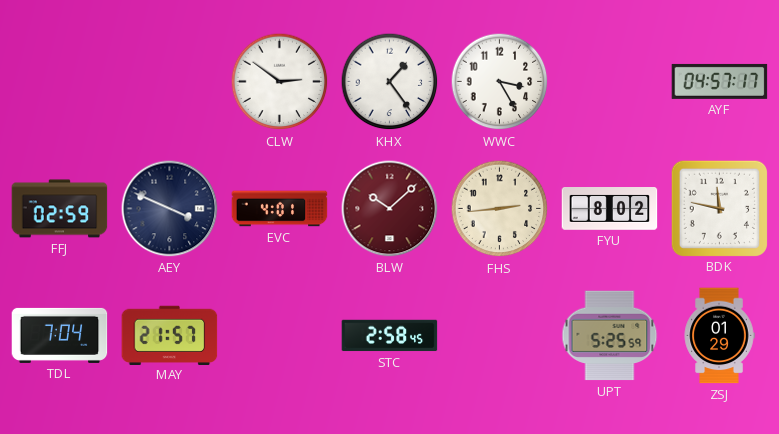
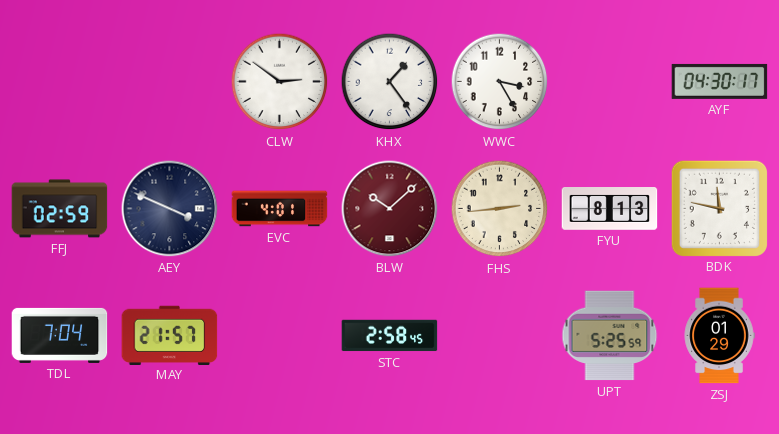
AYF: 04:57 -> 04:30
FYU: 8:02 -> 8:13
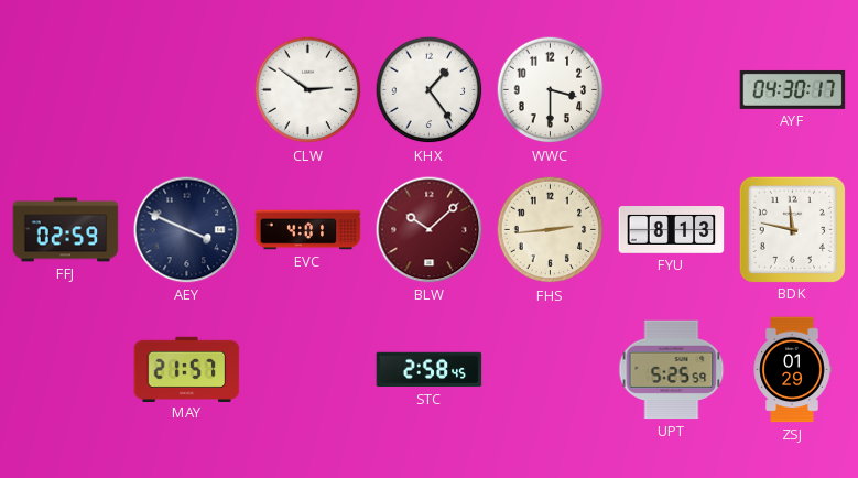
WWC: 3:25 -> 3:30
TDL: 7:04 -> none
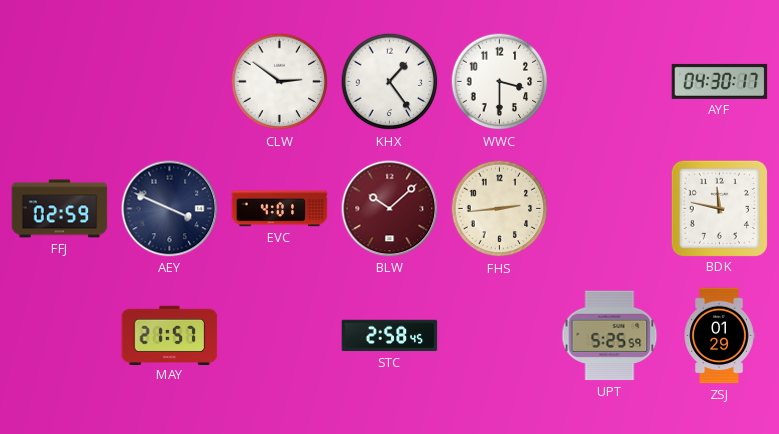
FYU: 8:13 -> none
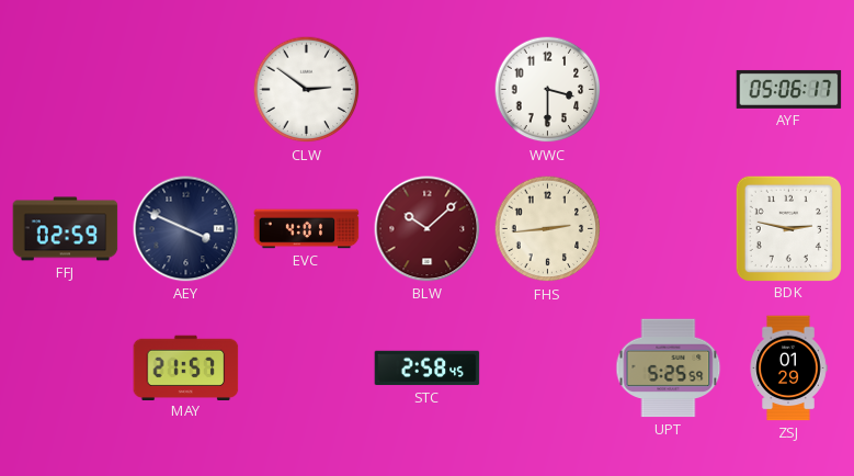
KHX: 1:24 -> none
AYF: 04:30 -> 05:06
BDK: 11:47 -> 2:47
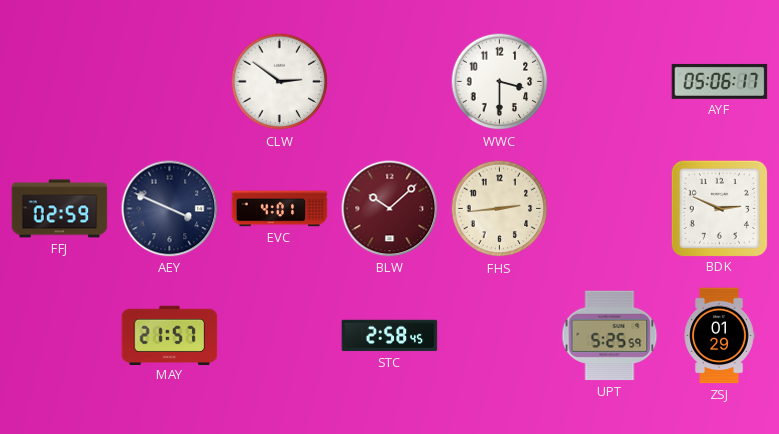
BDK: 2:47 -> 2:49
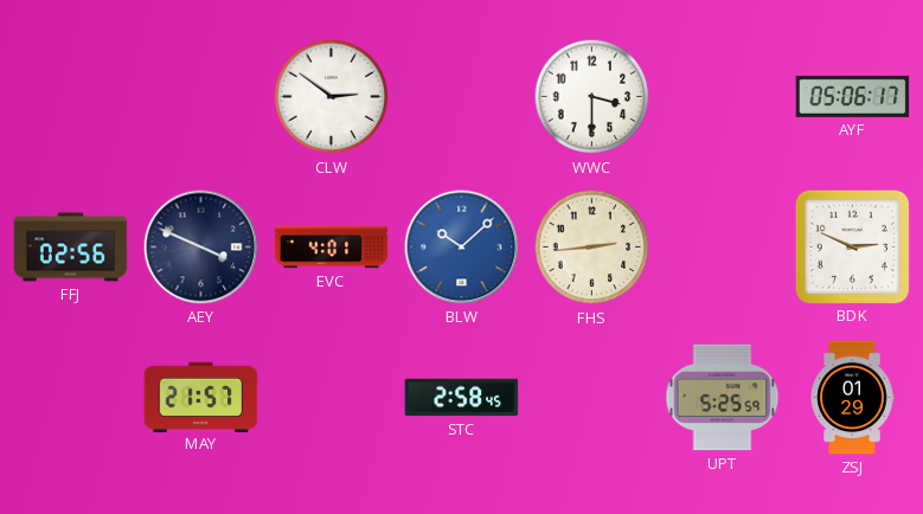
FFJ: 02:59 -> 02:56
BLW dial: burgundy -> blue
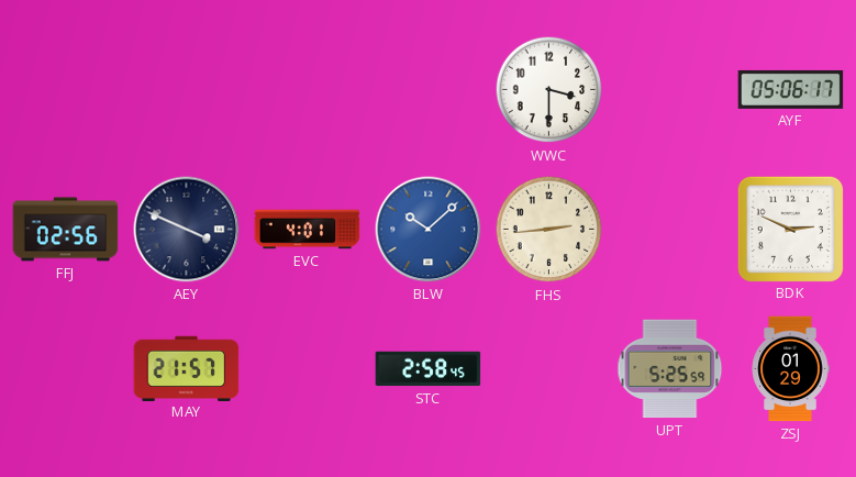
CLW: 2:51 -> none
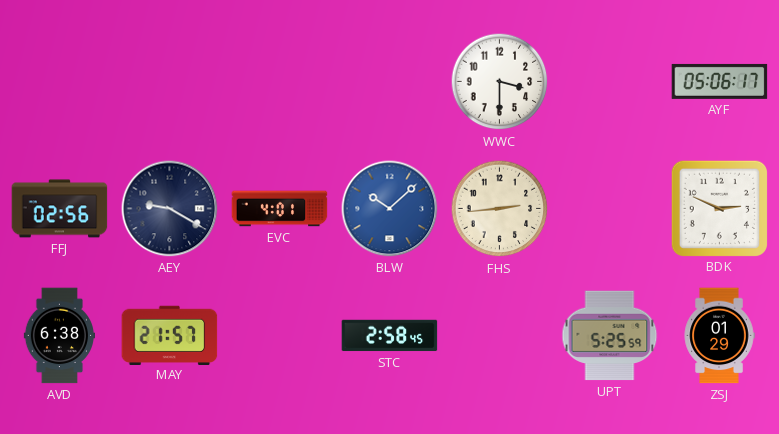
AEY: 3:49 -> 9:20
AVD: none -> 6:38
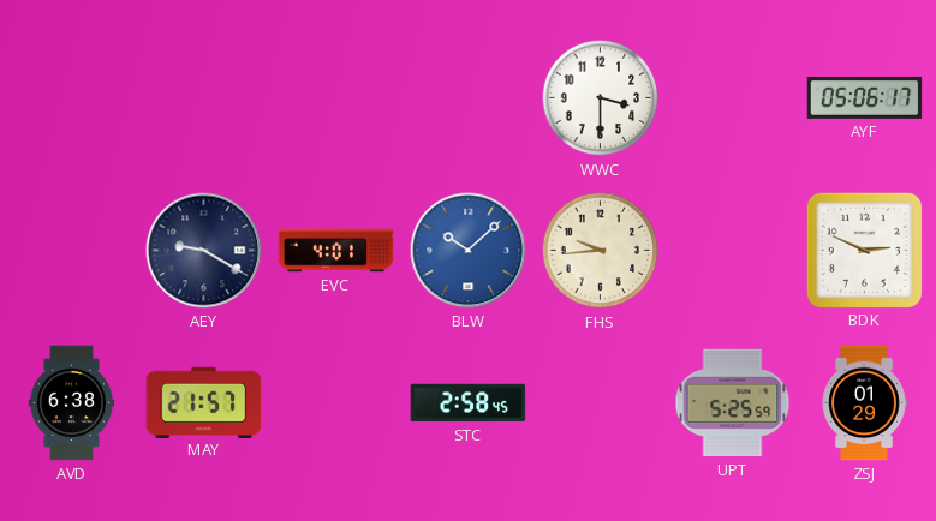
FFJ: 02:56 -> none
FHS: 2:44 -> 9:44
